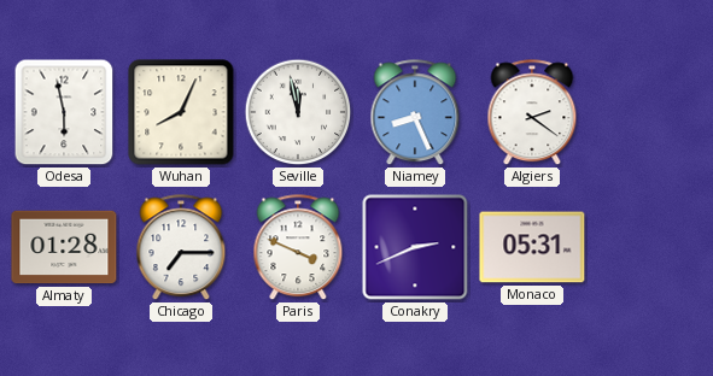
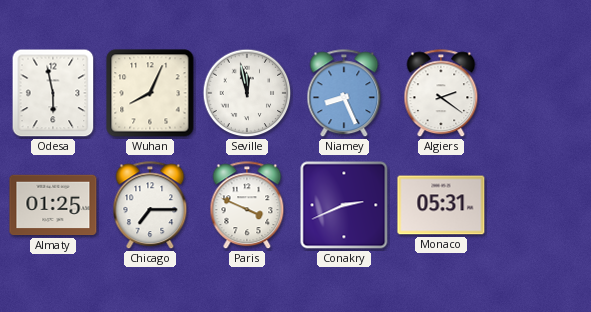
Almaty: 01:28 -> 01:25
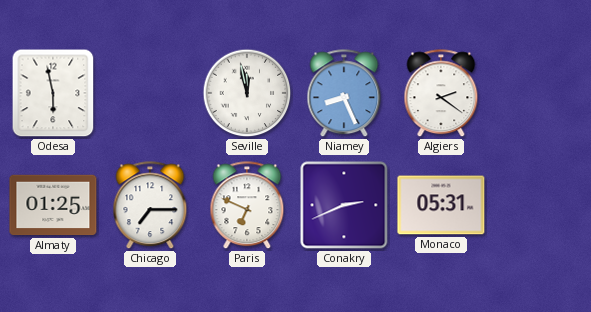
Wuhan: 8:04 -> none
Paris: 3:49 -> 6:49
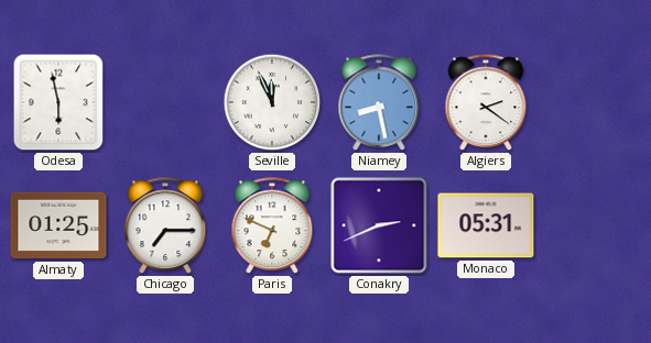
Seville: 11:58 -> 11:56
Niamey: 8:26 -> 8:28
